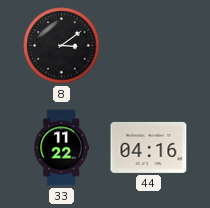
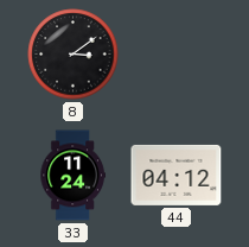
33: 11:22 -> 11:24
44: 04:16 -> 04:12
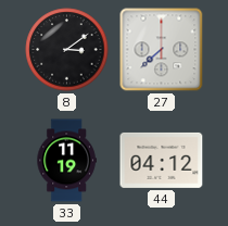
27: none -> 7:38
33: 11:24 -> 11:19
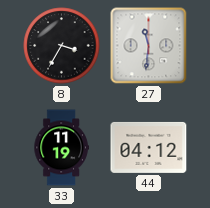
8: 3:09 -> 3:35
27: 7:38 -> 11:31
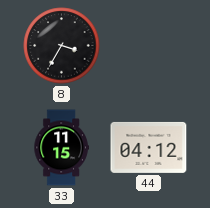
27: 11:31 -> none
33: 11:19 -> 11:15
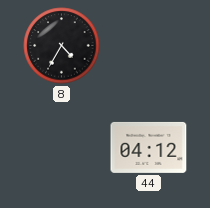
8: 3:35 -> 4:35
33: 11:15 -> none
